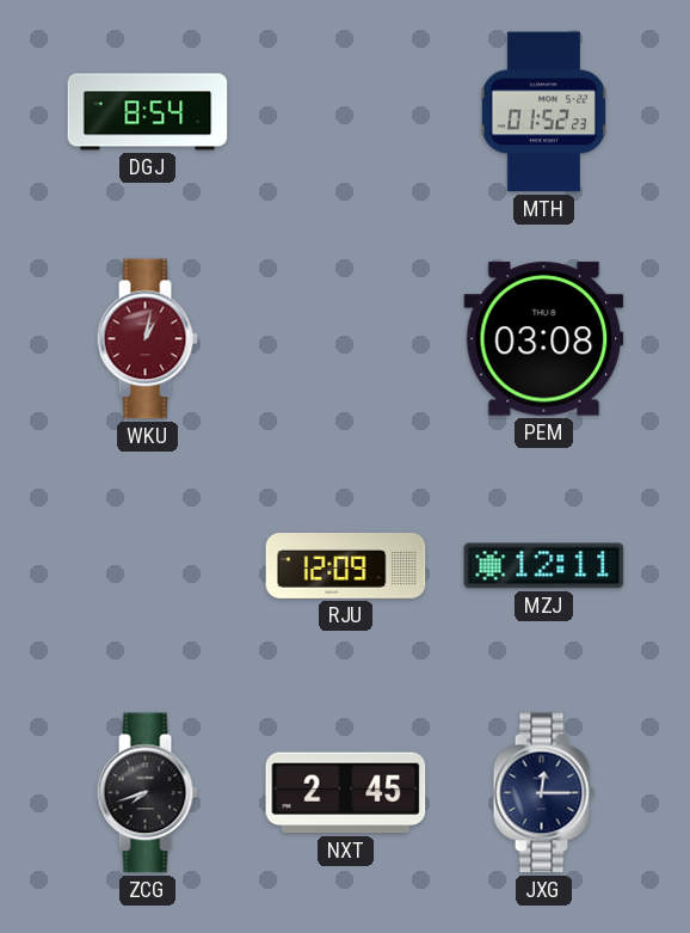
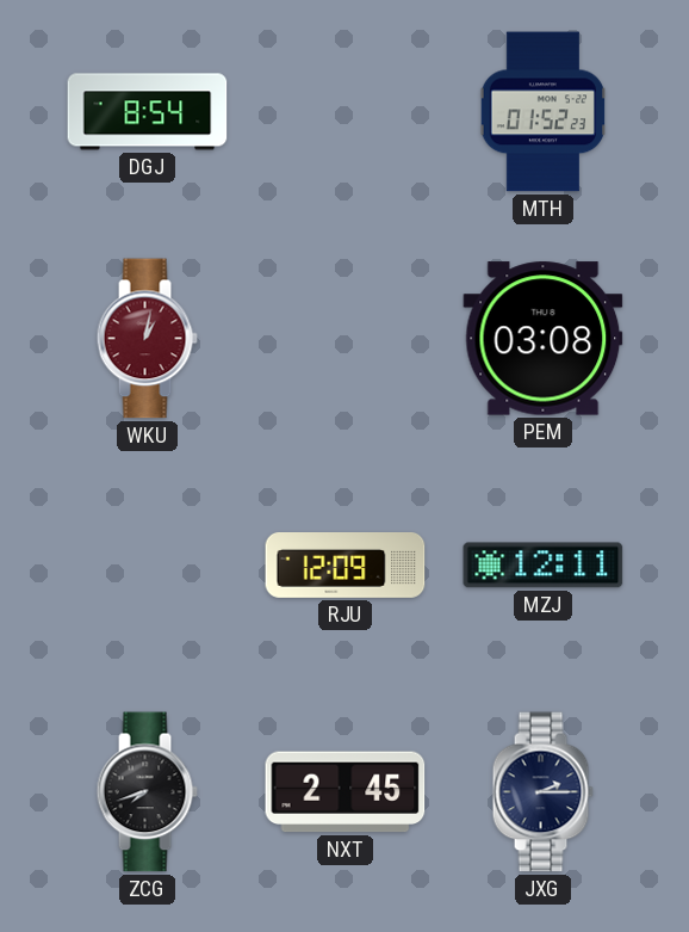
JXG: 12:15 -> 2:15
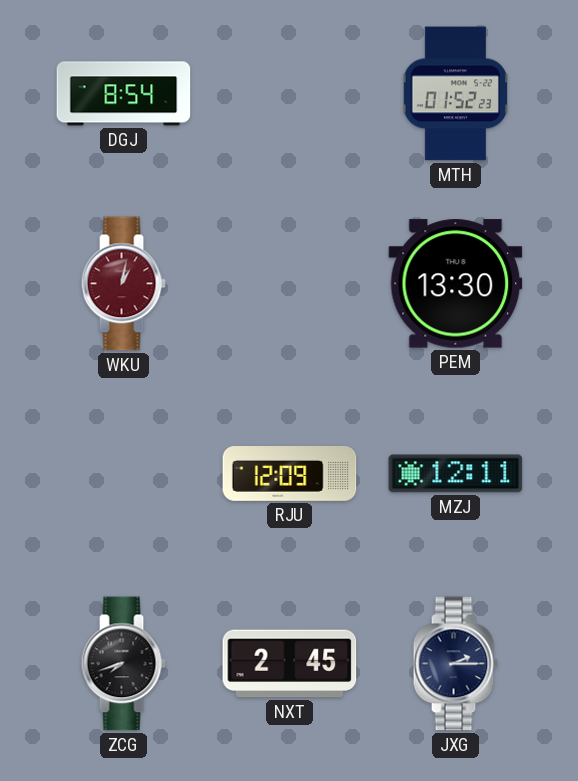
PEM: 03:08 -> 13:30
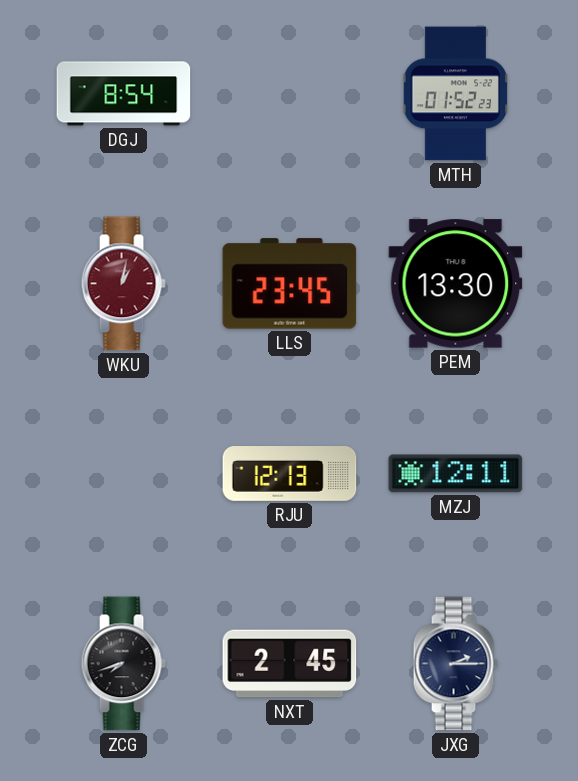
LLS: none -> 23:45
RJU: 12:09 -> 12:13
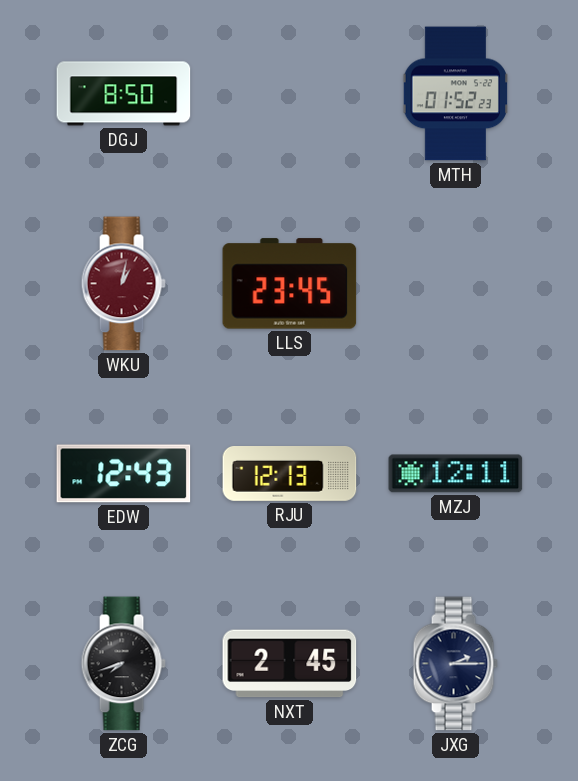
DGJ: 8:54 -> 8:50
PEM: 13:30 -> none
EDW: none -> 12:43
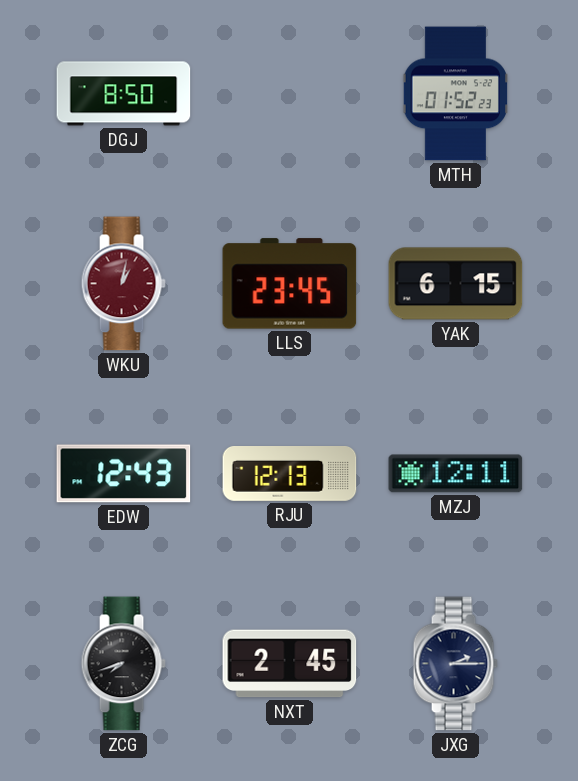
YAK: none -> 6:15
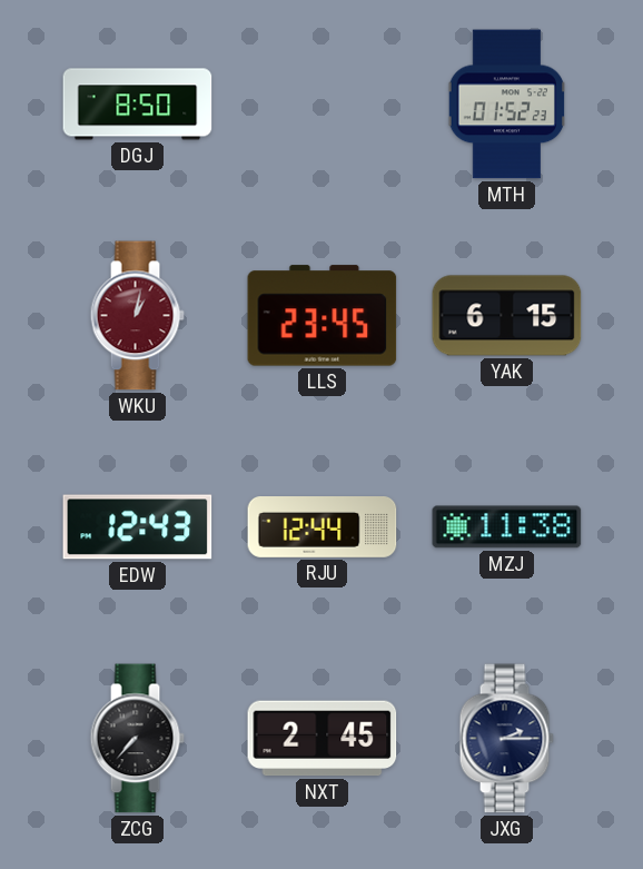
RJU: 12:13 -> 12:44
MZJ: 12:11 -> 11:38
ZCG: 7:42 -> 7:37
